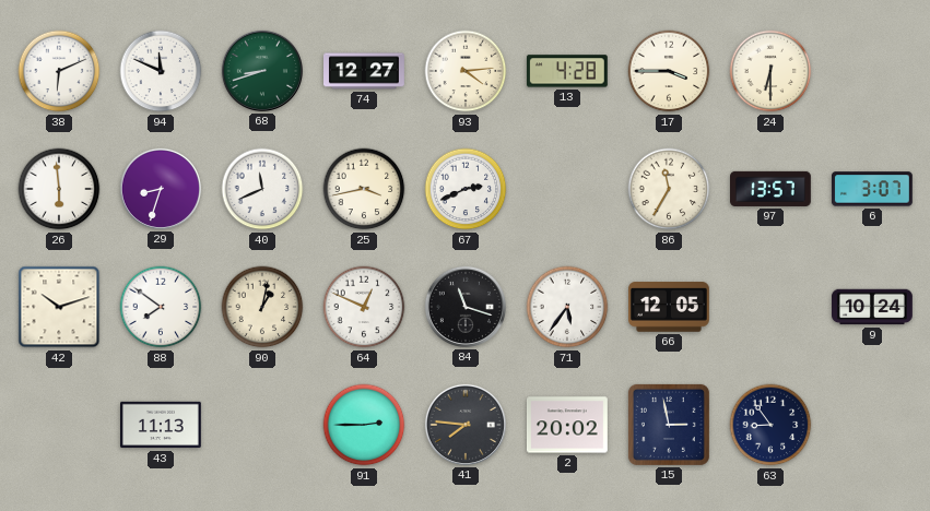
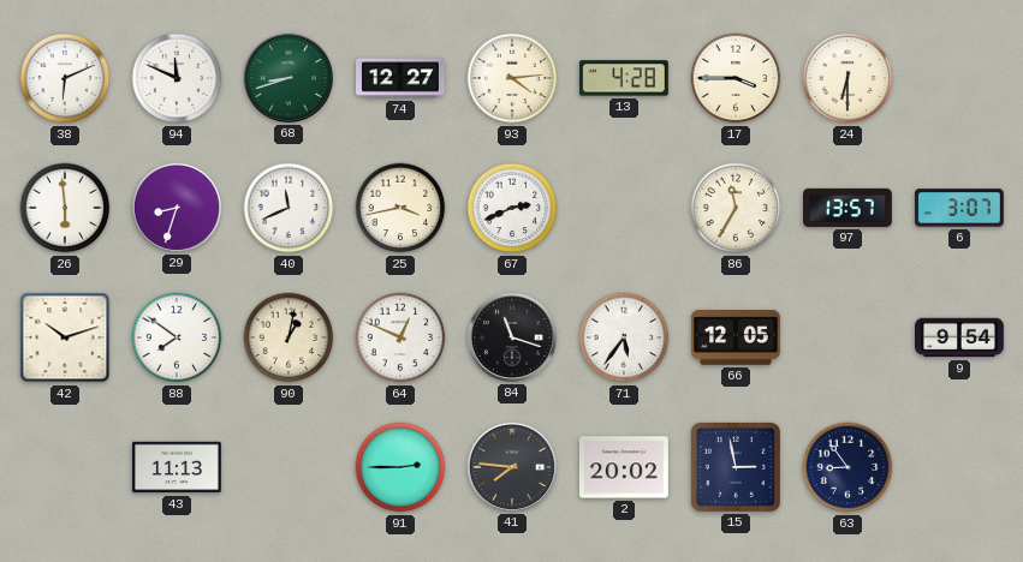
9: 10:24 -> 9:54
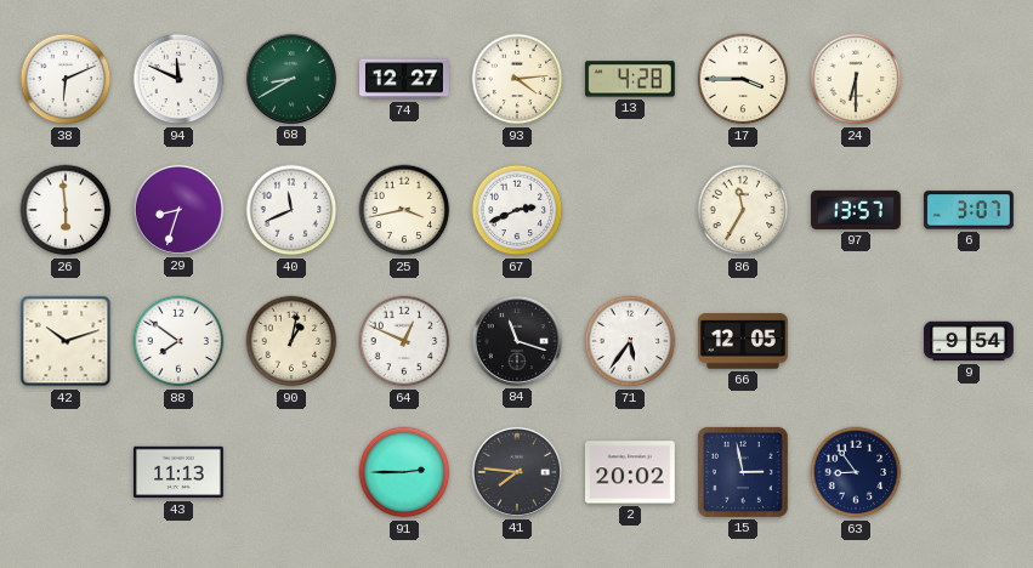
68: 8:42 -> 8:40
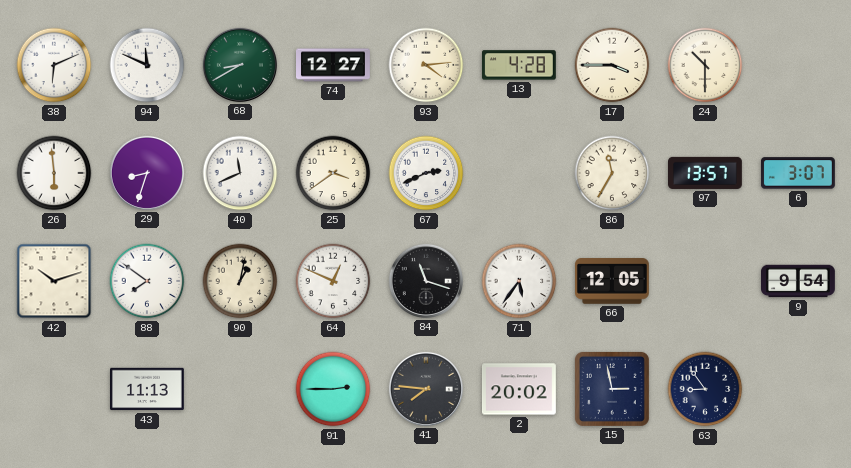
24: 6:30 -> 10:30
25: 3:43 -> 3:39
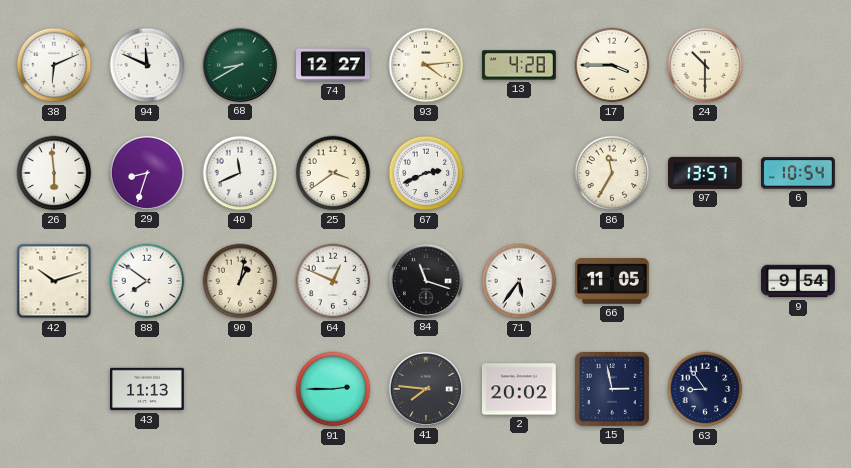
6: 3:07 -> 10:54
66: 12:05 -> 11:05
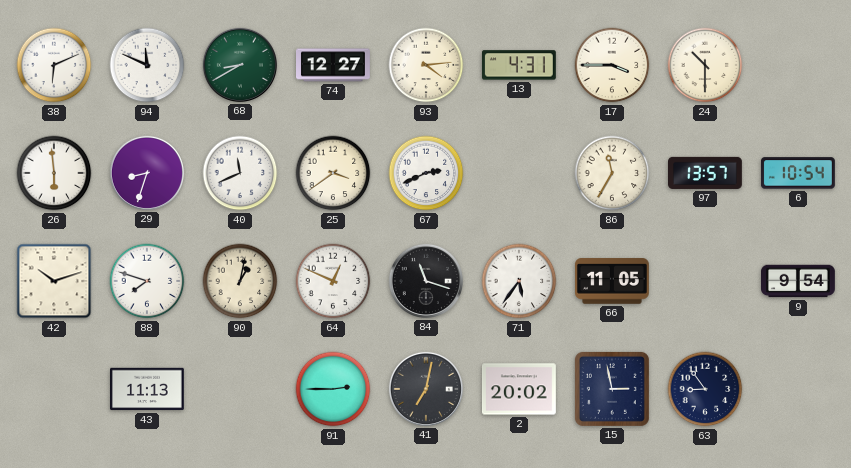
13: 4:28 -> 4:31
88: 7:51 -> 7:48
41: 7:46 -> 7:02
